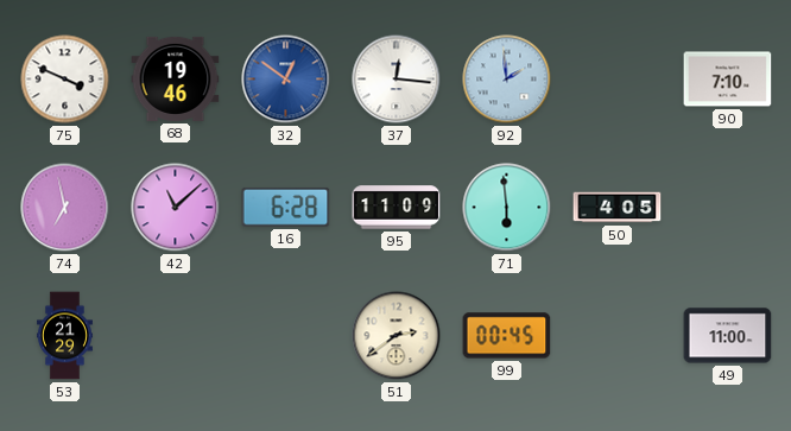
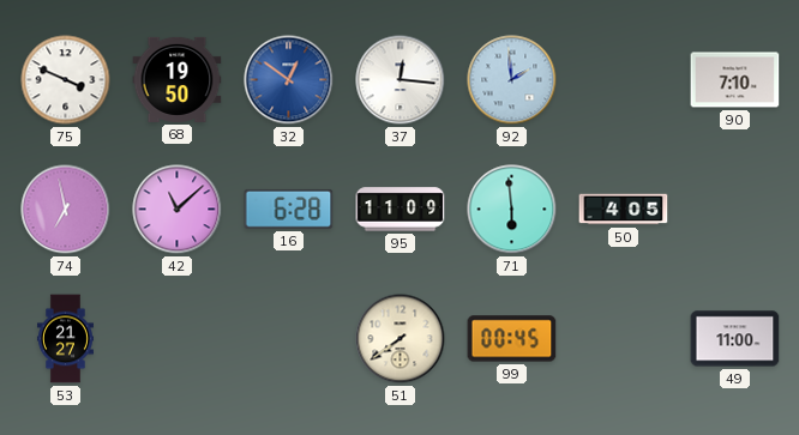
68: 19:46 -> 19:50
53: 21:29 -> 21:27
51: 2:39 -> 7:39
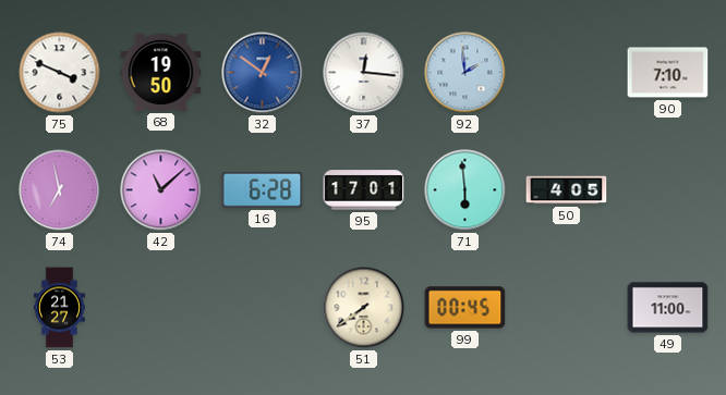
95: 11:09 -> 17:01
